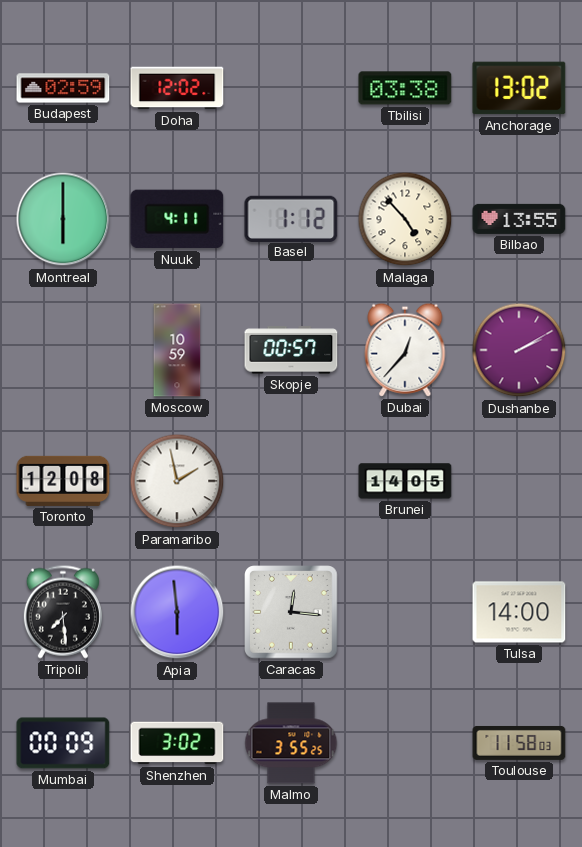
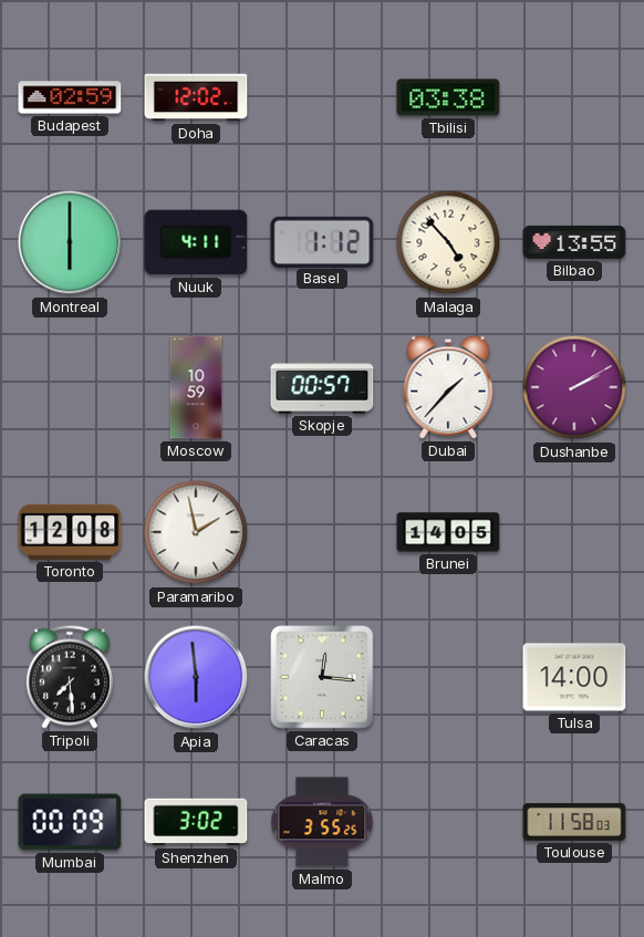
Anchorage: 13:02 -> none
Dubai: 12:37 -> 1:37
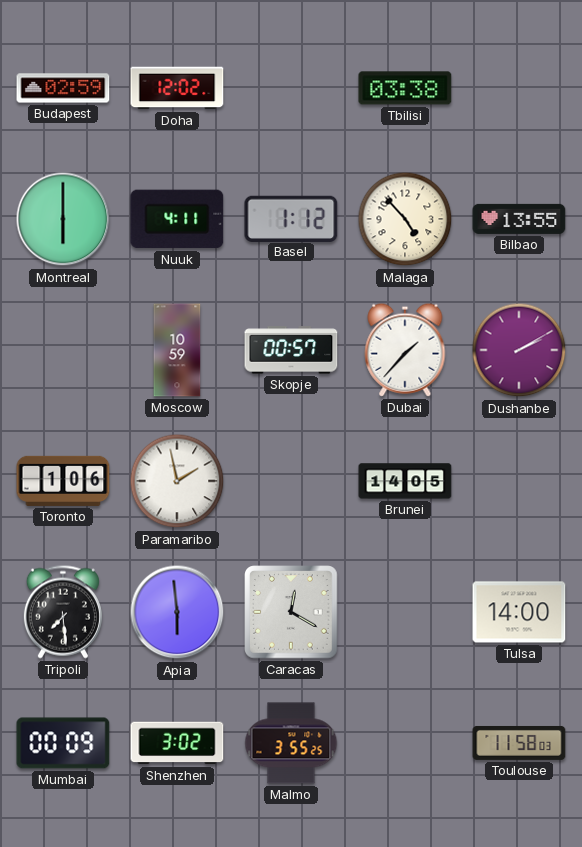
Toronto: 12:08 -> 1:06
Caracas: 12:16 -> 12:20
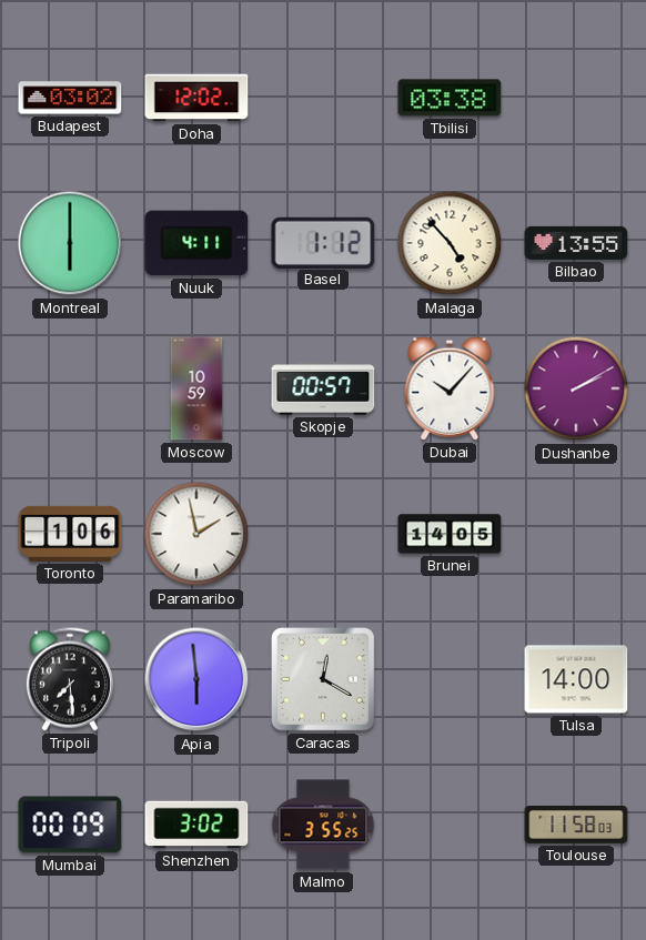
Budapest: 02:59 -> 03:02
Dubai: 1:37 -> 10:07
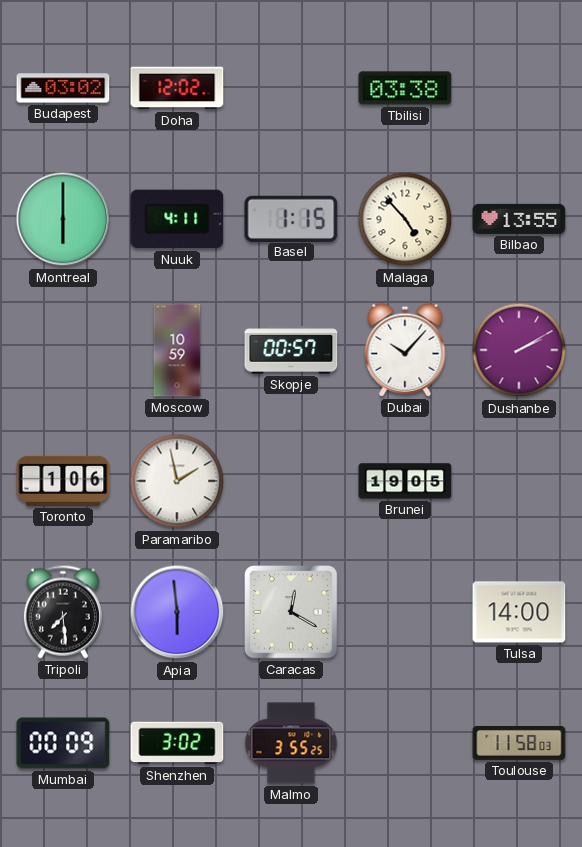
Basel: 1:12 -> 1:15
Brunei: 14:05 -> 19:05
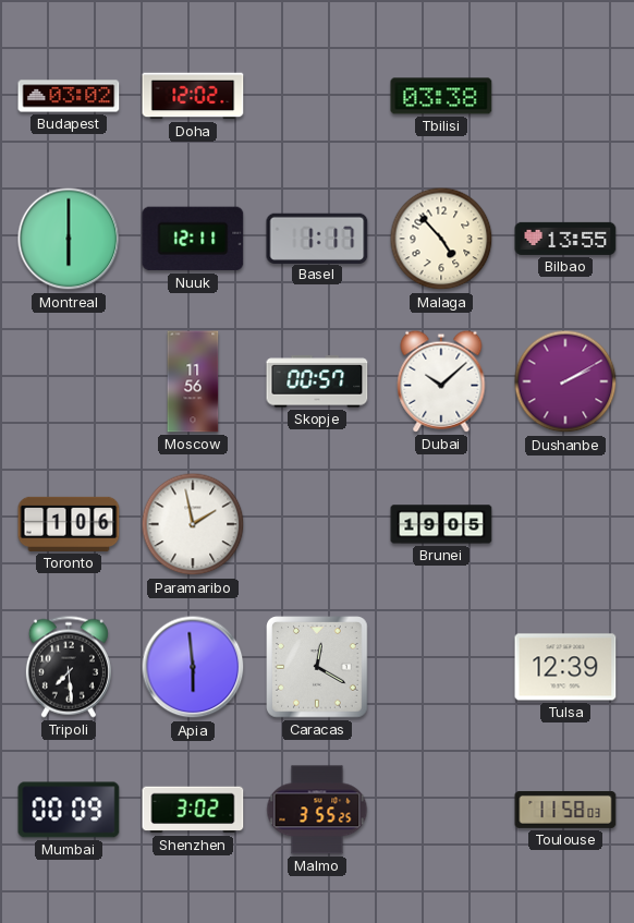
Nuuk: 4:11 -> 12:11
Basel: 1:15 -> 1:17
Moscow: 10:59 -> 11:56
Dubai: 10:07 -> 10:08
Tulsa: 14:00 -> 12:39
